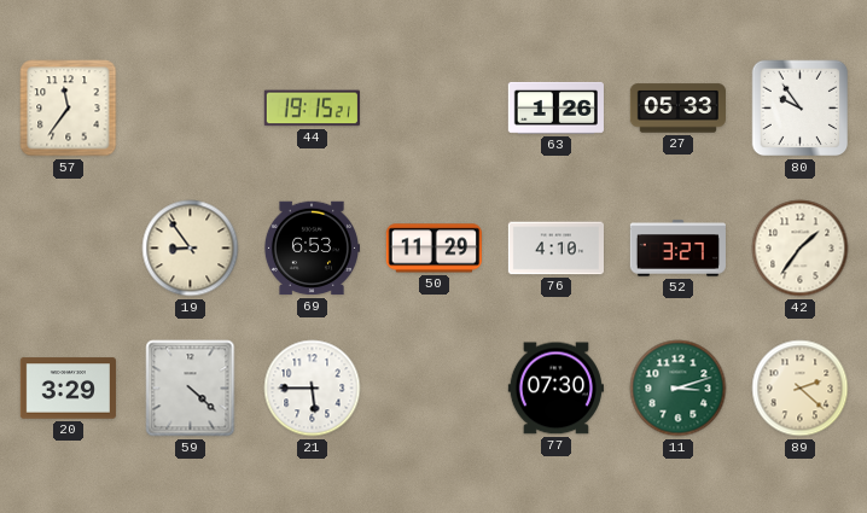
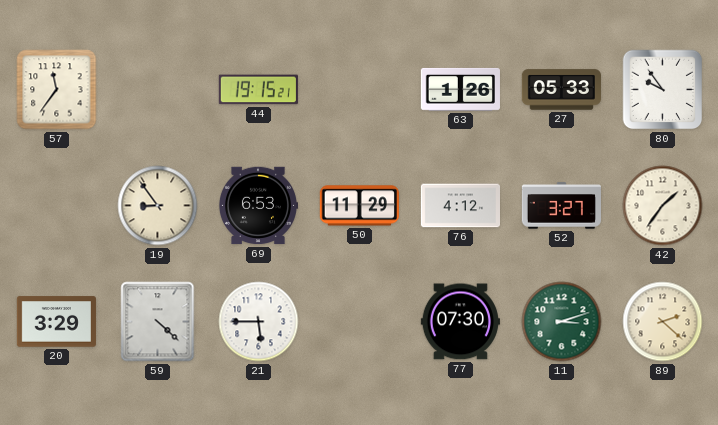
76: 4:10 -> 4:12
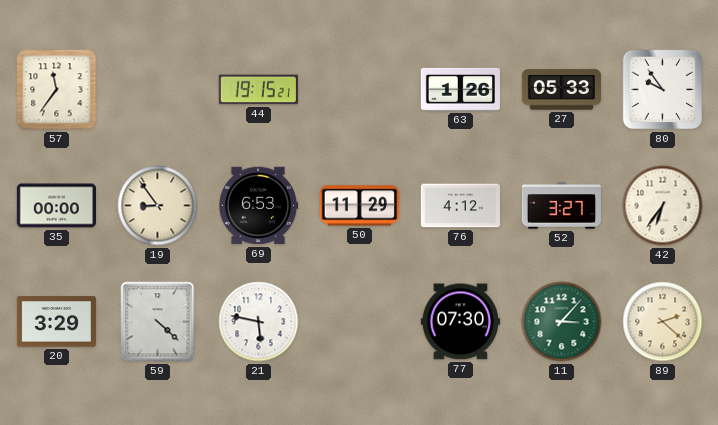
35: none -> 00:00
42: 1:36 -> 6:36
21: 5:45 -> 5:47
11: 3:12 -> 3:07
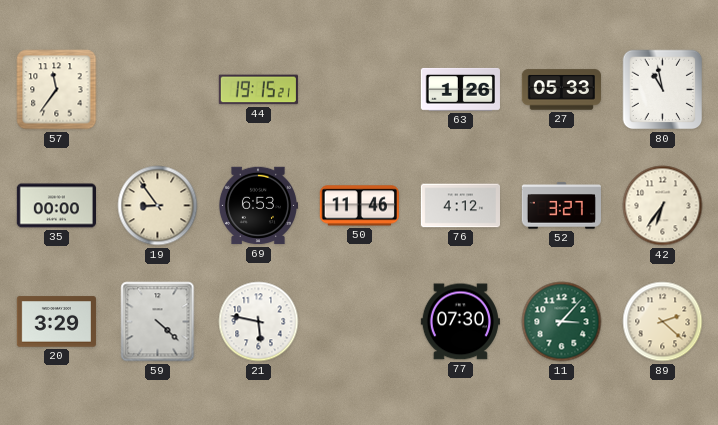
80: 9:54 -> 10:58
50: 11:29 -> 11:46
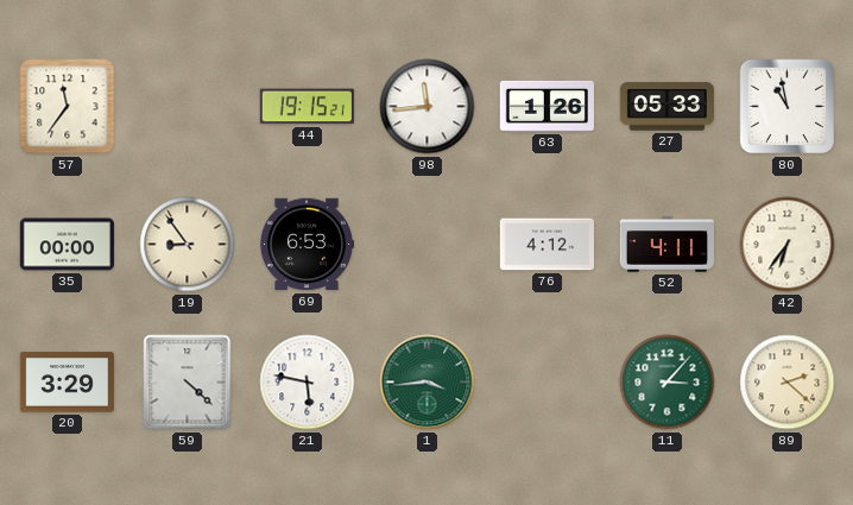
98: none -> 11:44
50: 11:46 -> none
52: 3:27 -> 4:11
1: none -> 3:44
77: 07:30 -> none
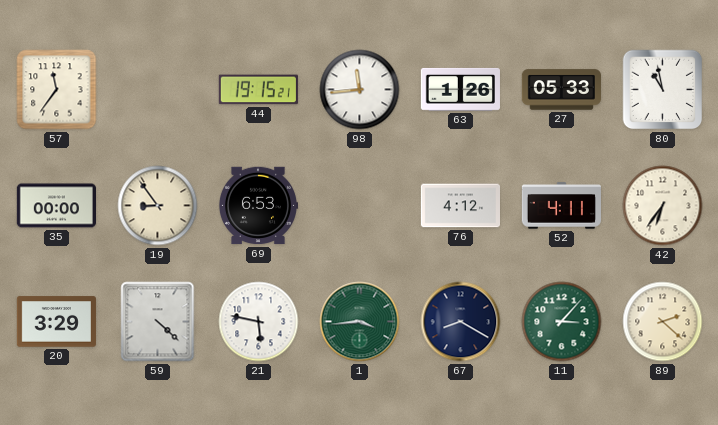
67: none -> 8:20
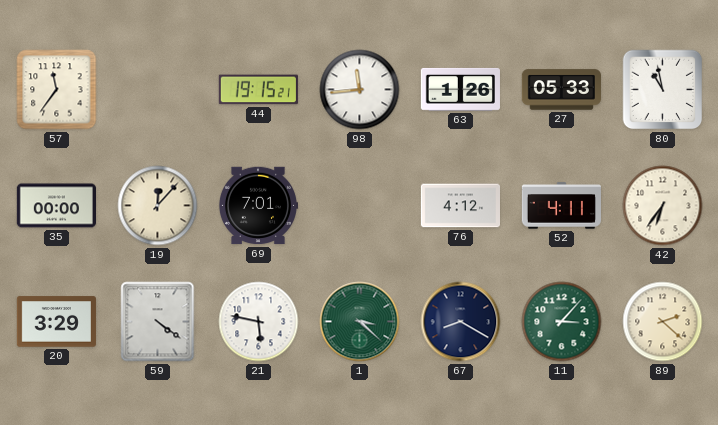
19: 8:54 -> 12:07
69: 6:53 -> 7:01
59: 4:22 -> 4:21
1: 3:44 -> 3:22
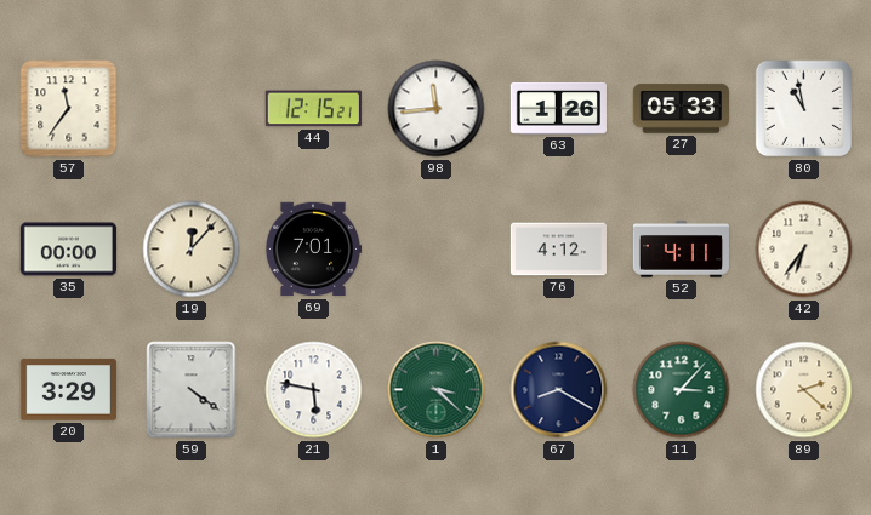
44: 19:15 -> 12:15
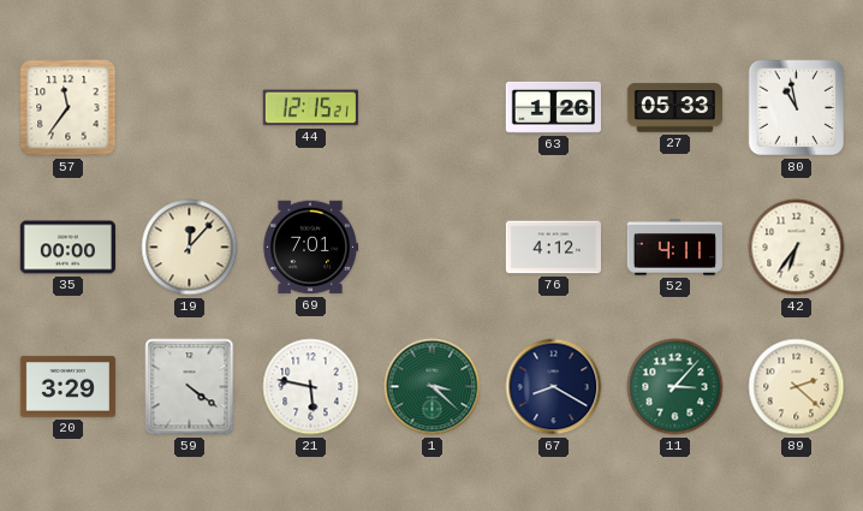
98: 11:44 -> none
